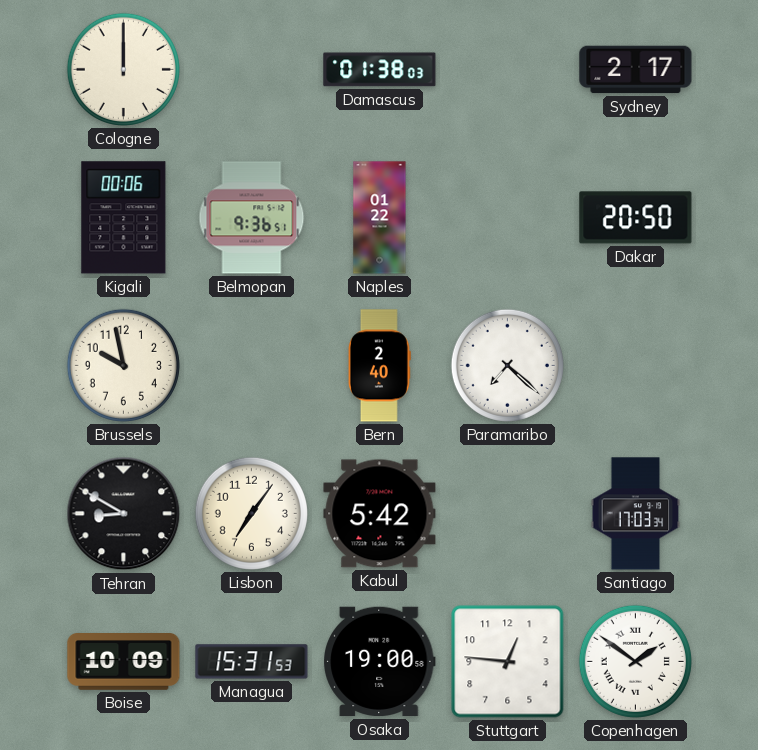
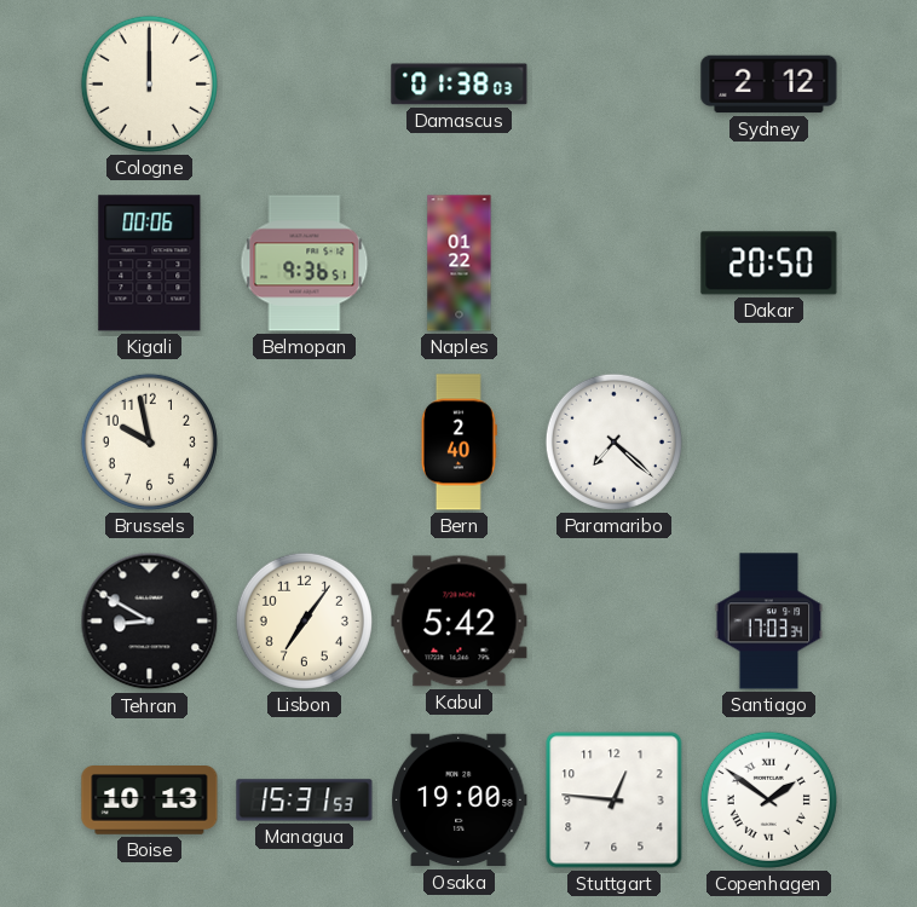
Sydney: 2:17 -> 2:12
Boise: 10:09 -> 10:13
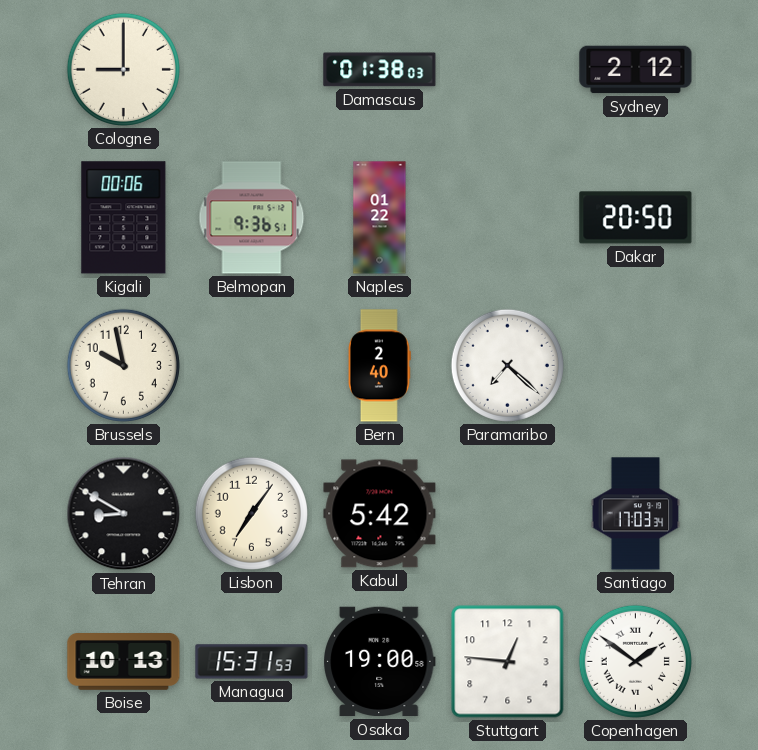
Cologne: 12:00 -> 9:00
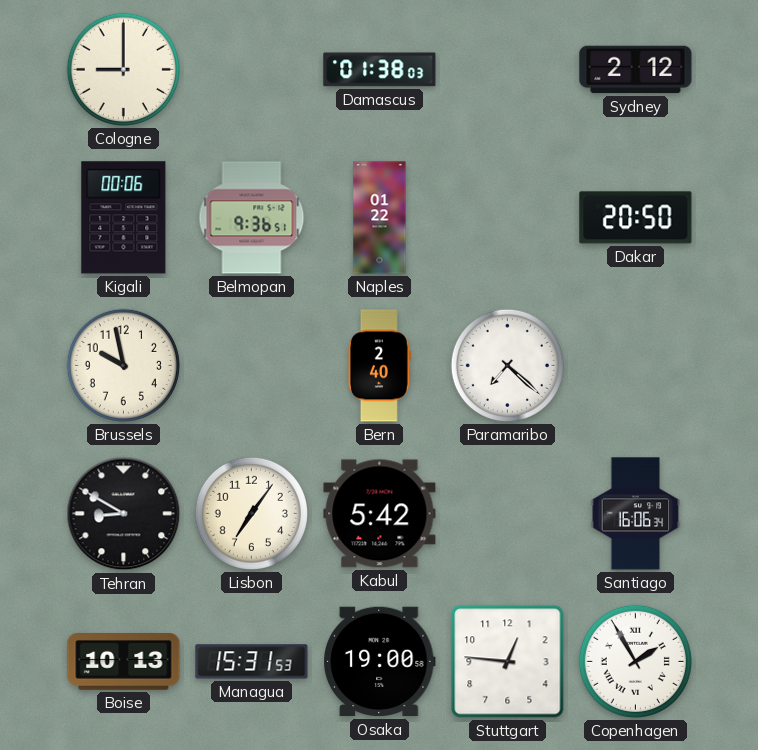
Santiago: 17:03 -> 16:06
Copenhagen: 1:51 -> 1:55
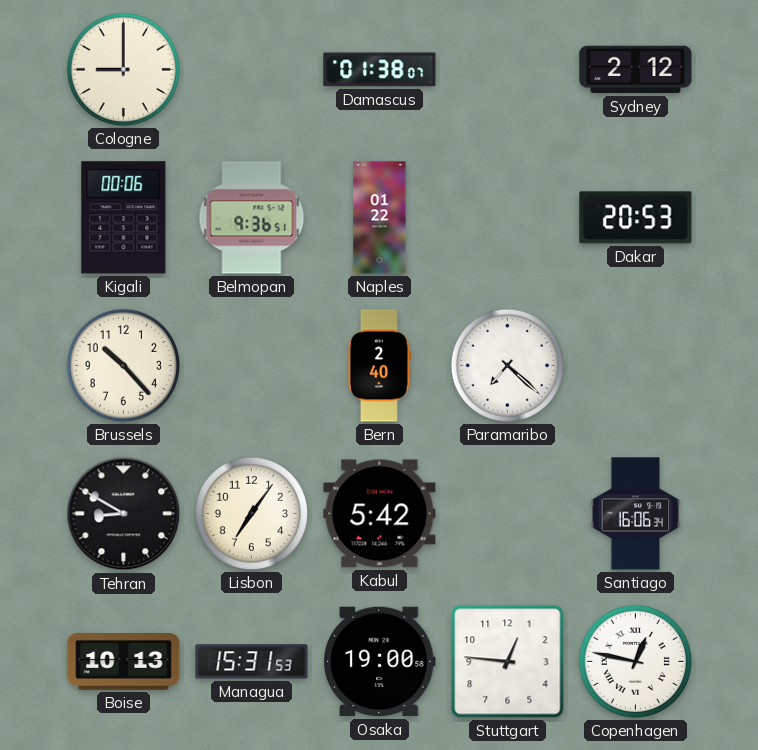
Damascus: 01:38:03 -> 01:38:07
Dakar: 20:50 -> 20:53
Brussels: 9:58 -> 10:23
Copenhagen: 1:55 -> 12:47
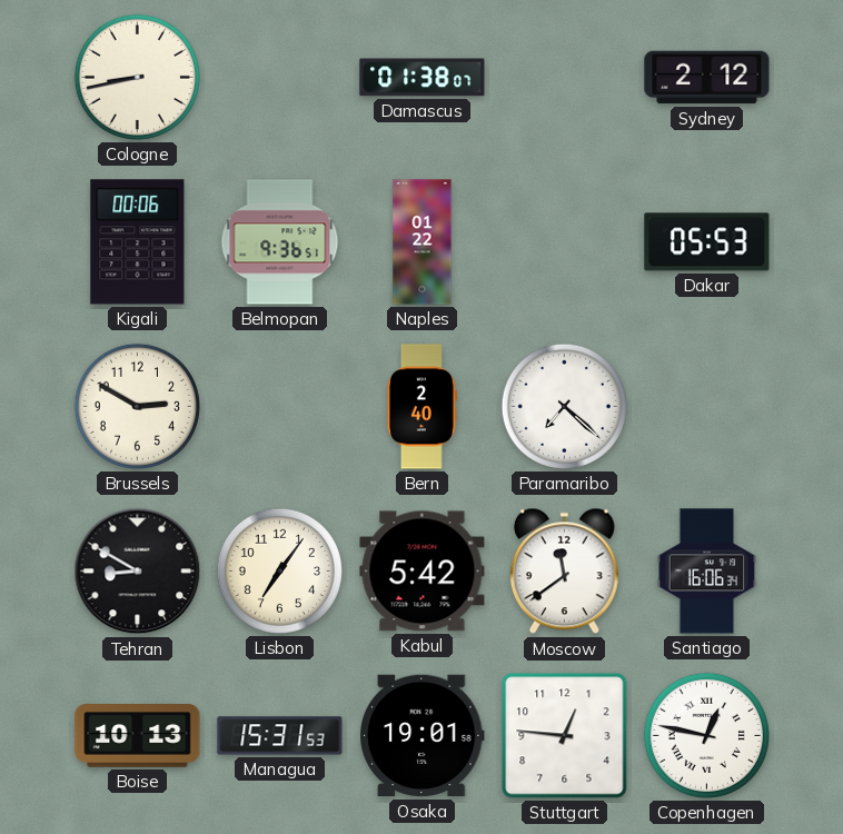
Cologne: 9:00 -> 8:43
Dakar: 20:53 -> 05:53
Brussels: 10:23 -> 2:50
Moscow: none -> 11:39
Osaka: 19:00 -> 19:01
